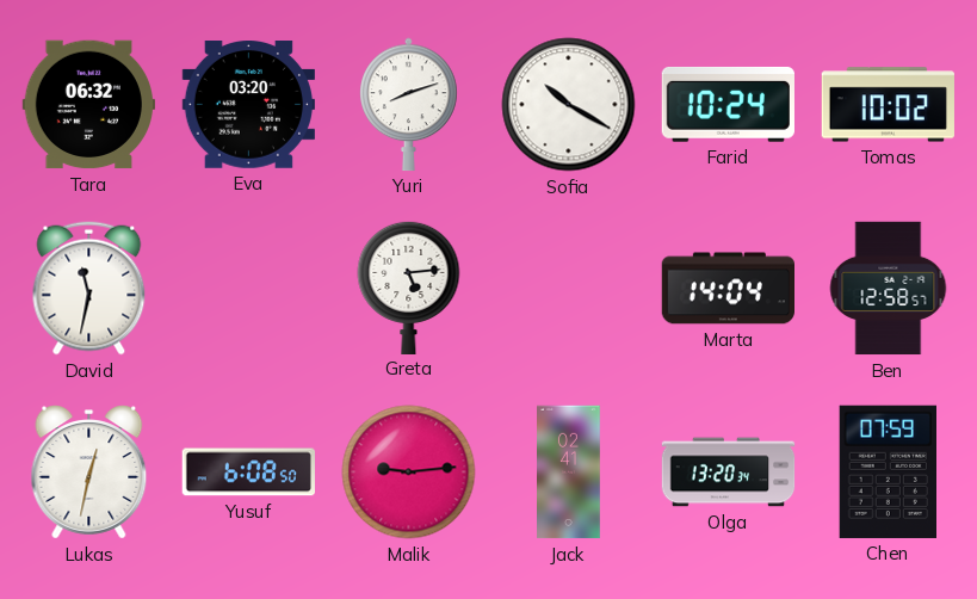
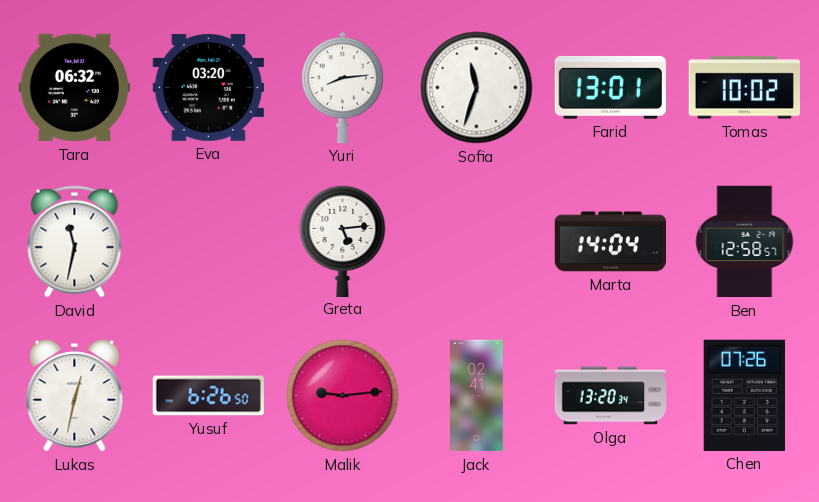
Yuri: 8:12 -> 8:14
Sofia: 10:20 -> 11:33
Farid: 10:24 -> 13:01
Yusuf: 6:08 -> 6:26
Chen: 07:59 -> 07:26
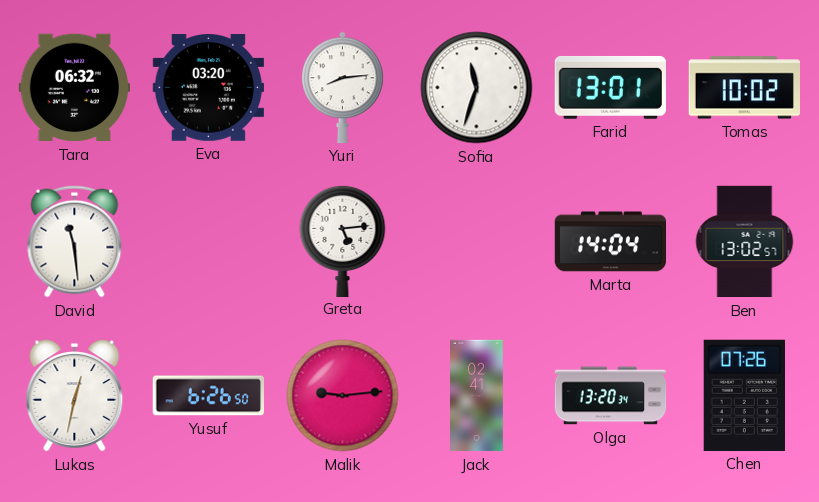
David: 11:32 -> 11:29
Ben: 12:58 -> 13:02
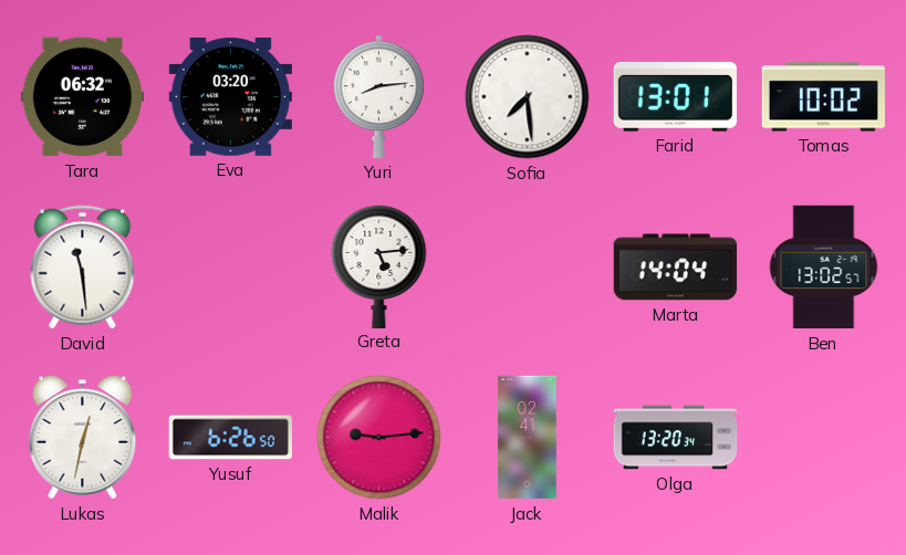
Sofia: 11:33 -> 7:29
Chen: 07:26 -> none
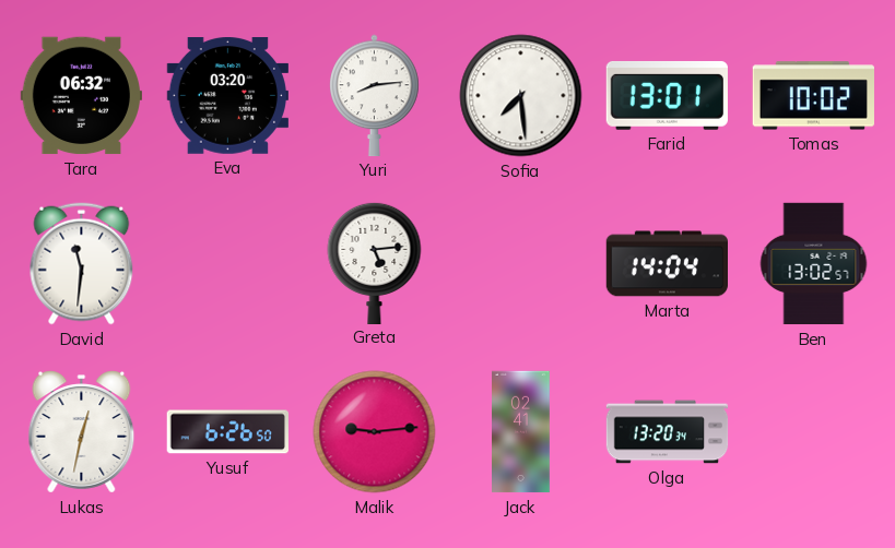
David: 11:29 -> 11:31
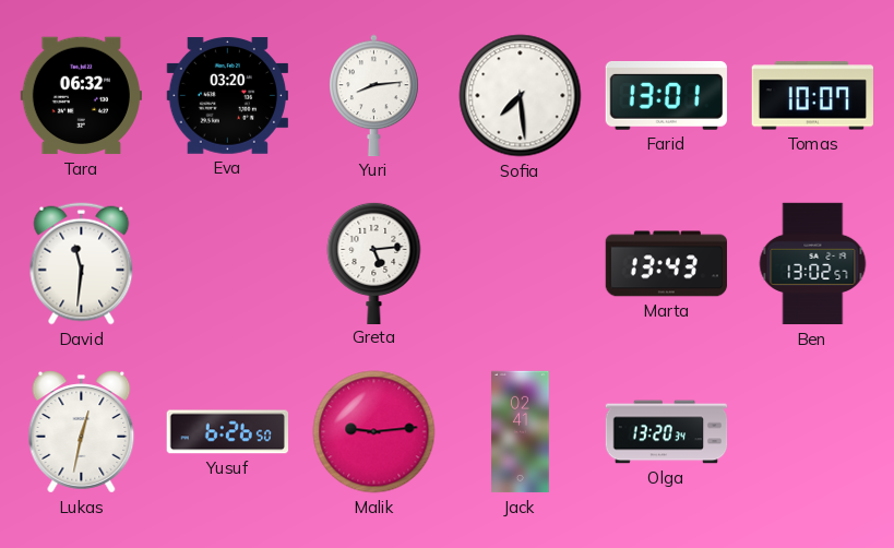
Tomas: 10:02 -> 10:07
Marta: 14:04 -> 13:43
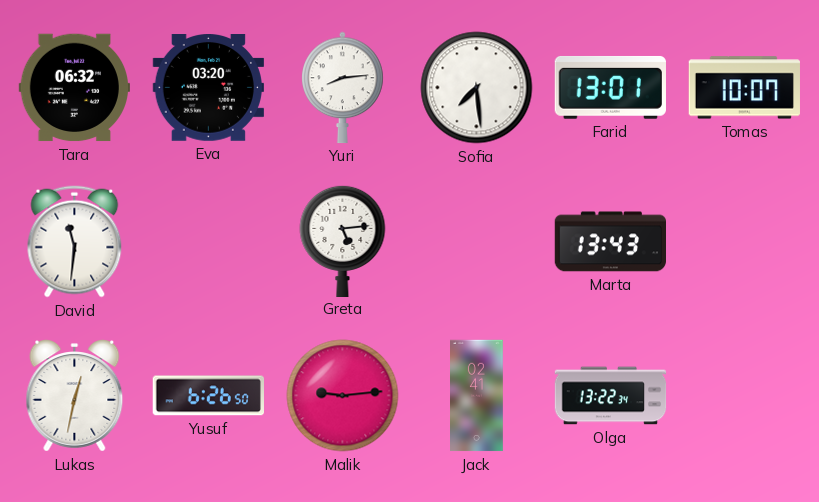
Ben: 13:02 -> none
Olga: 13:20 -> 13:22
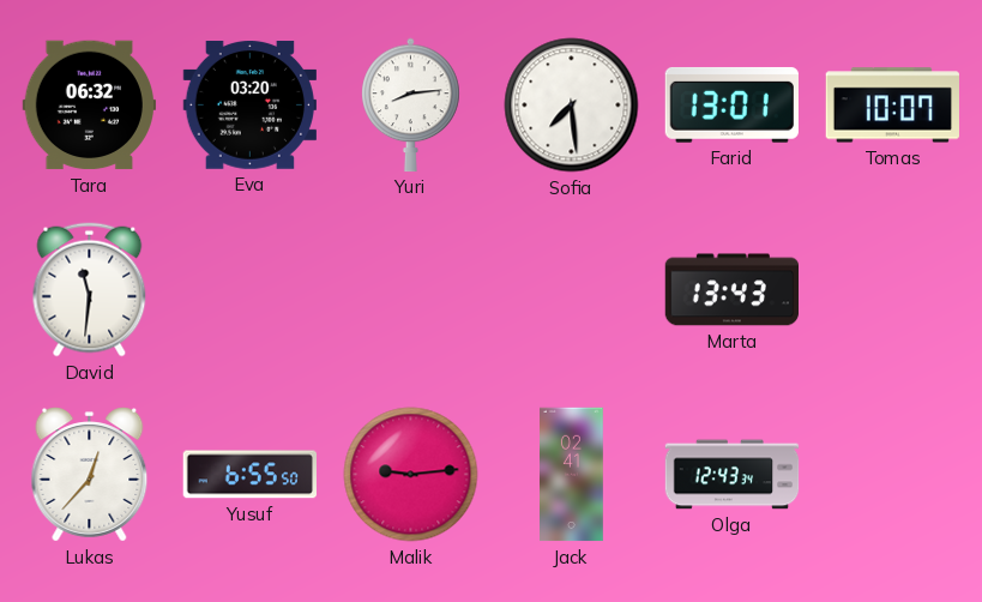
Greta: 5:14 -> none
Lukas: 12:32 -> 12:37
Yusuf: 6:26 -> 6:55
Olga: 13:22 -> 12:43
